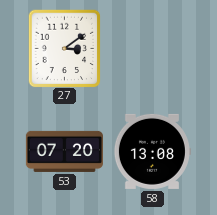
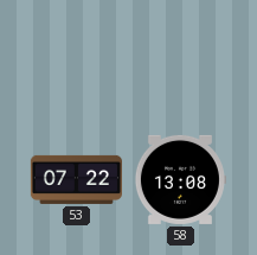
27: 3:09 -> none
53: 07:20 -> 07:22
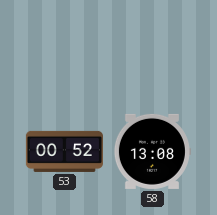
53: 07:22 -> 00:52
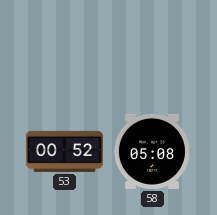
58: 13:08 -> 05:08
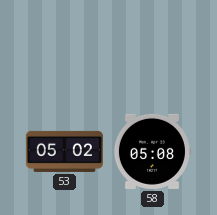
53: 00:52 -> 05:02
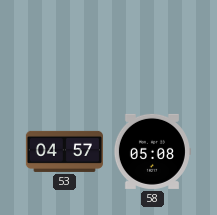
53: 05:02 -> 04:57
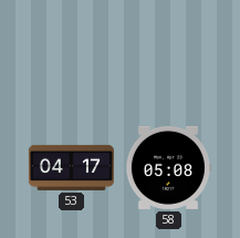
53: 04:57 -> 04:17
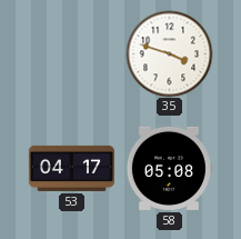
35: none -> 3:48
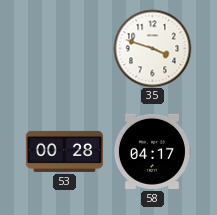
53: 04:17 -> 00:28
58: 05:08 -> 04:17
